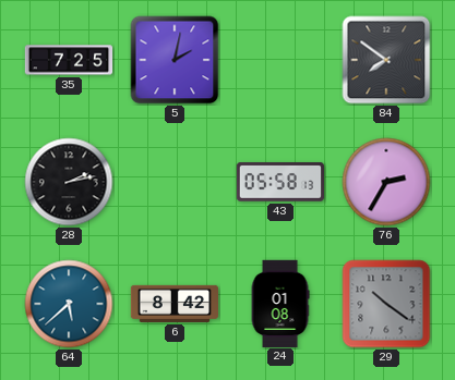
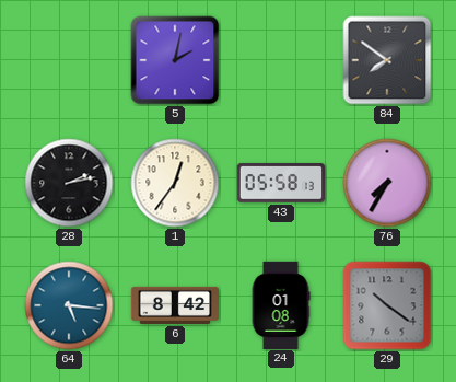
35: 7:25 -> none
1: none -> 12:36
76: 2:35 -> 7:35
64: 5:38 -> 5:16
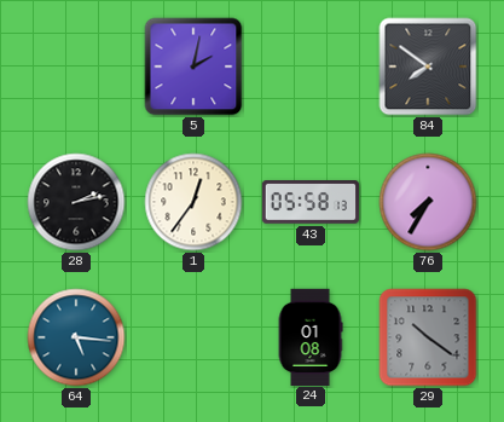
6: 8:42 -> none
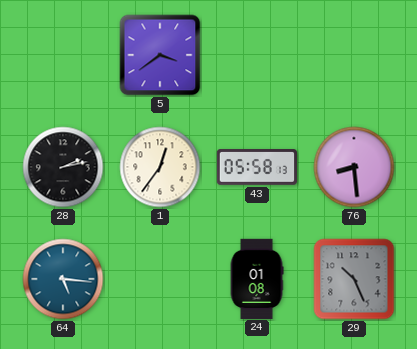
5: 2:02 -> 3:39
84: 7:51 -> none
76: 7:35 -> 8:29
29: 10:21 -> 10:26
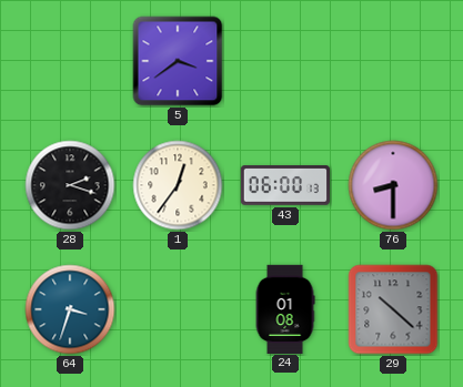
28: 2:13 -> 2:18
43: 05:58 -> 06:00
76: 8:29 -> 8:30
64: 5:16 -> 3:33
29: 10:26 -> 10:22
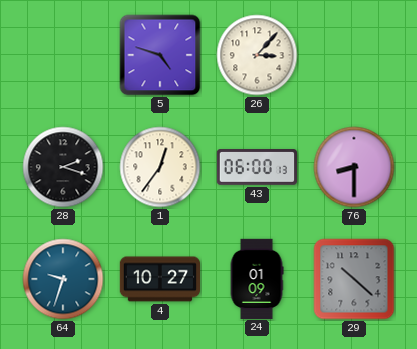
5: 3:39 -> 4:48
26: none -> 3:07
64: 3:33 -> 9:33
4: none -> 10:27
24: 01:08 -> 01:09
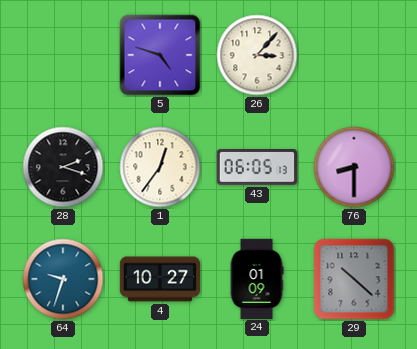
43: 06:00 -> 06:05
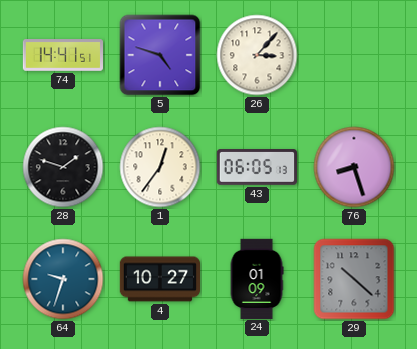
74: none -> 14:41
28: 2:18 -> 1:48
76: 8:30 -> 8:27
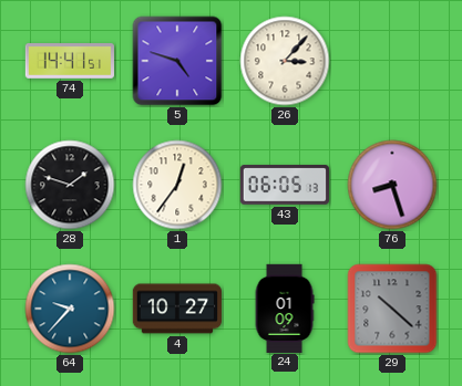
64: 9:33 -> 9:37
